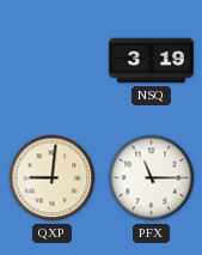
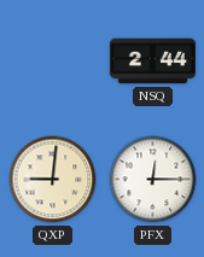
NSQ: 3:19 -> 2:44
PFX: 11:15 -> 12:15
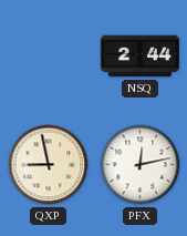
QXP: 9:01 -> 8:58
PFX: 12:15 -> 12:13
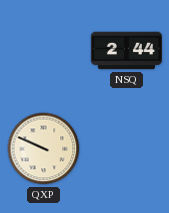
QXP: 8:58 -> 9:49
PFX: 12:13 -> none
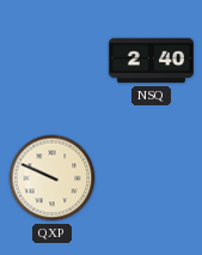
NSQ: 2:44 -> 2:40
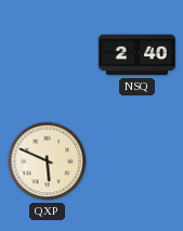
QXP: 9:49 -> 5:49
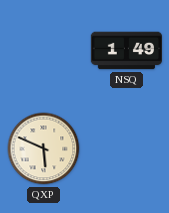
NSQ: 2:40 -> 1:49
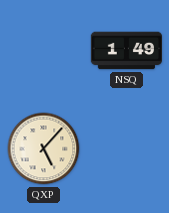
QXP: 5:49 -> 5:07
